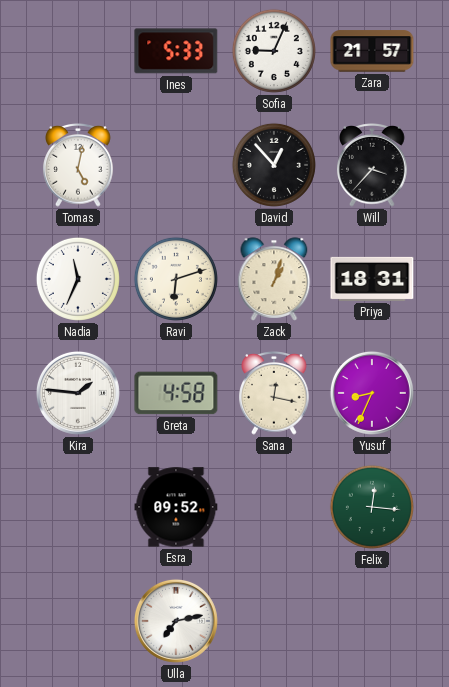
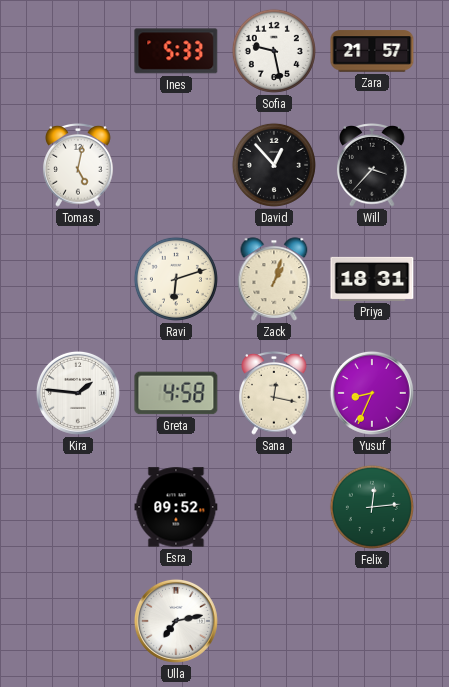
Sofia: 9:04 -> 9:28
Nadia: 11:34 -> none
Felix: 12:16 -> 12:14
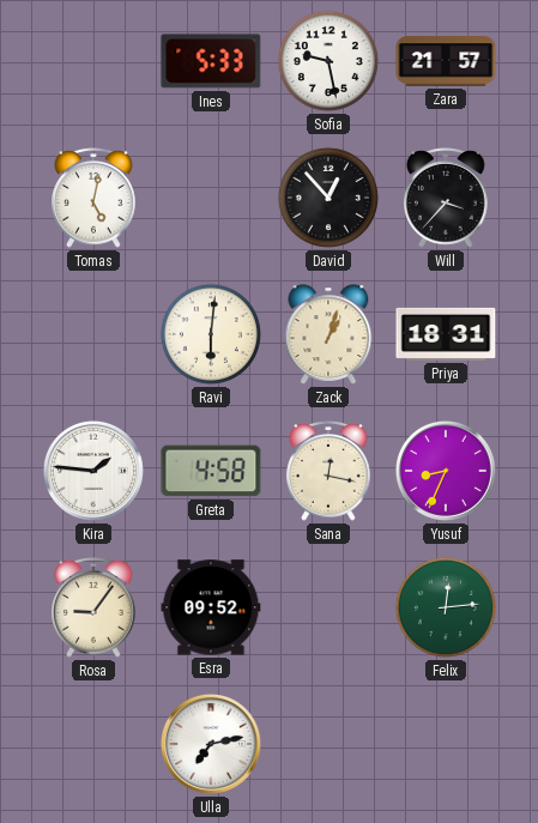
Ravi: 6:12 -> 6:01
Rosa: none -> 9:06
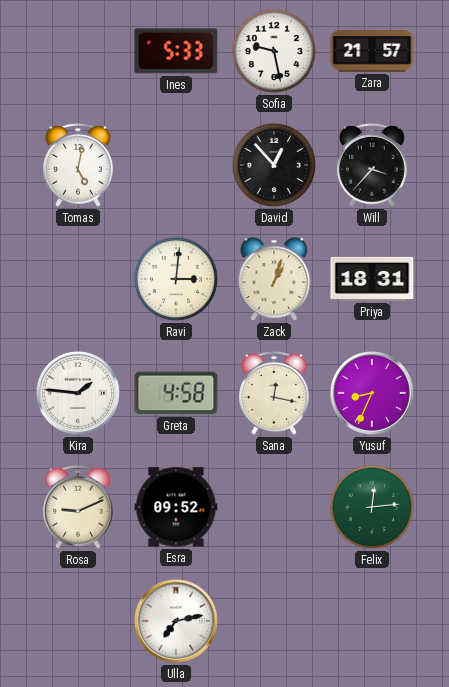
Ravi: 6:01 -> 3:01
Rosa: 9:06 -> 9:11
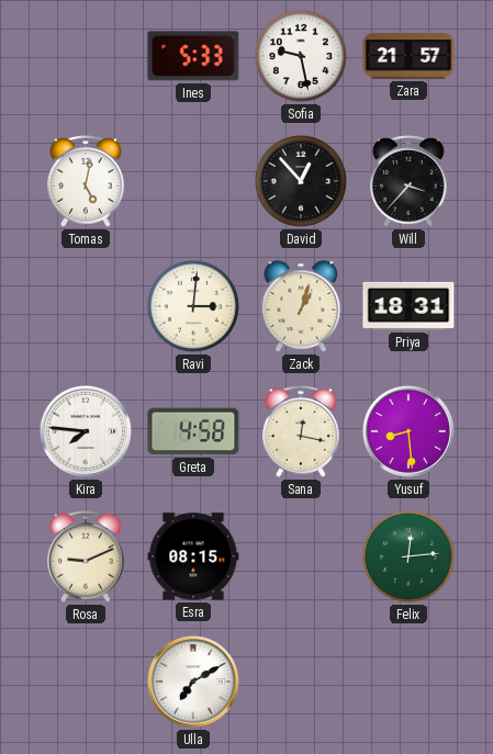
Kira: 1:46 -> 7:46
Yusuf: 8:34 -> 8:29
Esra: 09:52 -> 08:15
Ulla: 7:13 -> 7:10
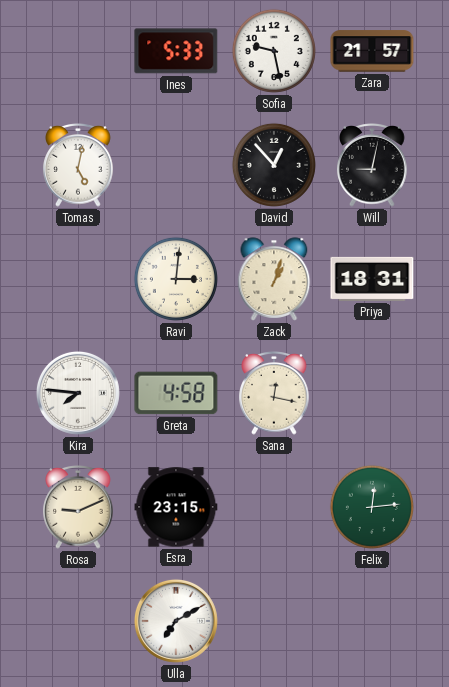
Will: 3:37 -> 9:02
Yusuf: 8:29 -> none
Esra: 08:15 -> 23:15
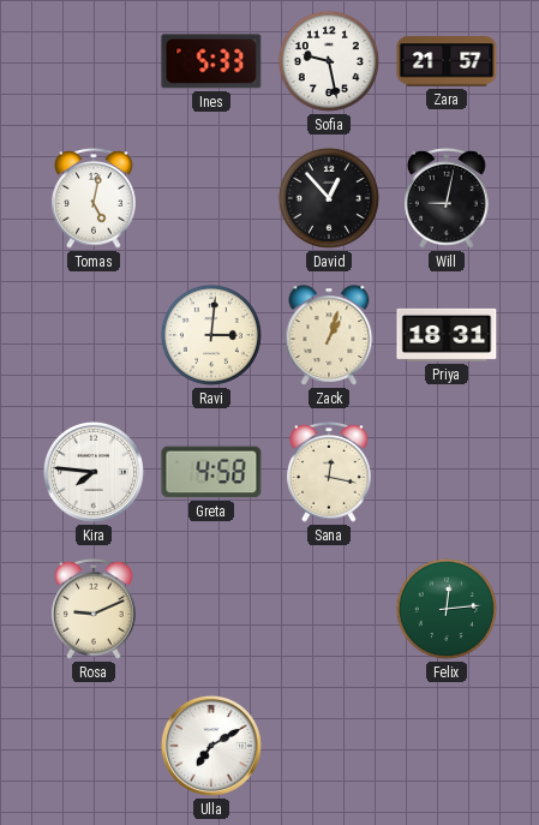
Esra: 23:15 -> none
